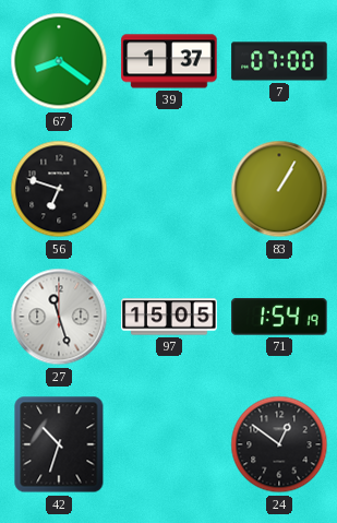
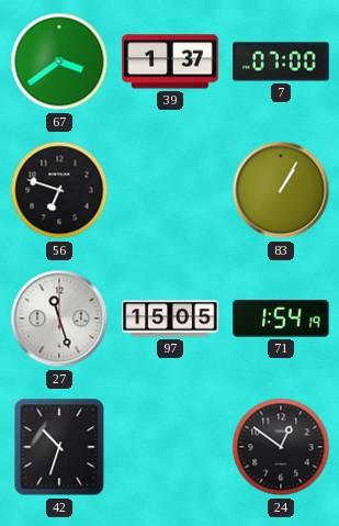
67: 8:21 -> 3:39
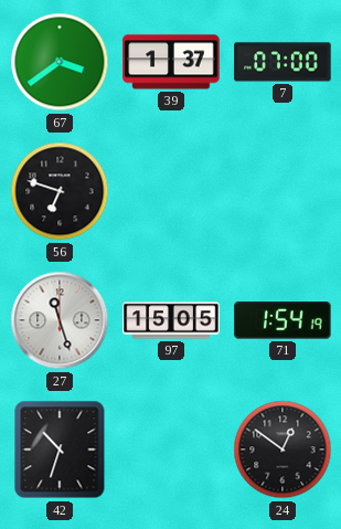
83: 1:05 -> none
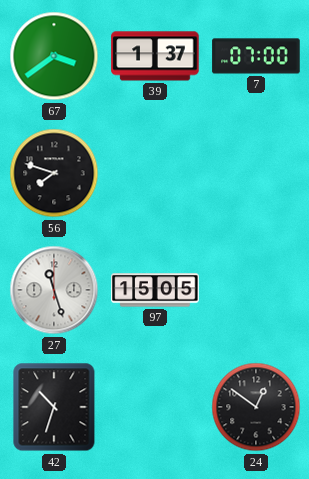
56: 6:48 -> 7:48
71: 1:54 -> none
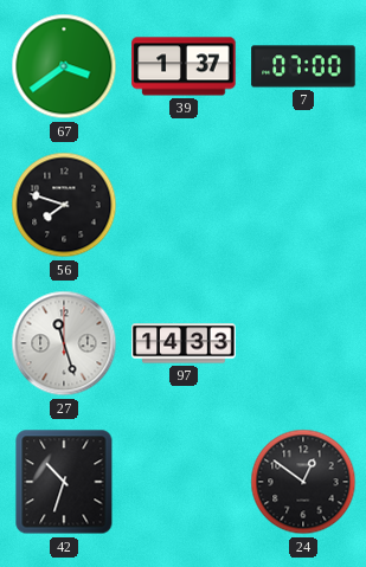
97: 15:05 -> 14:33
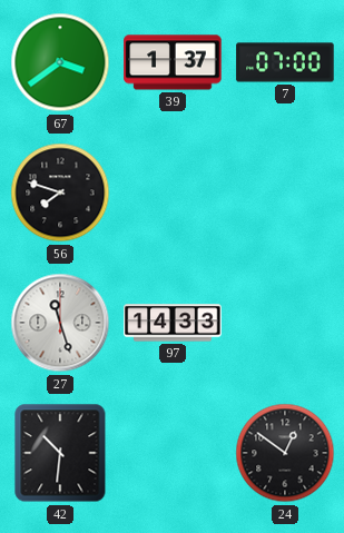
42: 10:33 -> 10:31
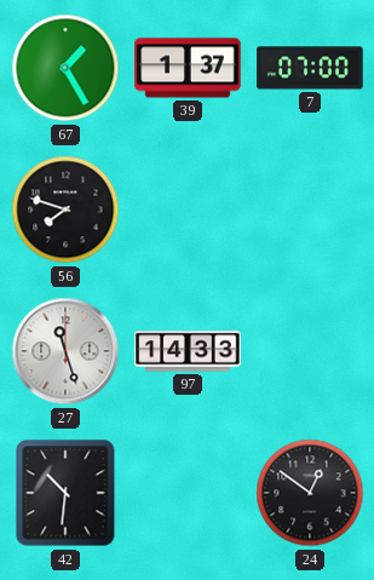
67: 3:39 -> 1:25
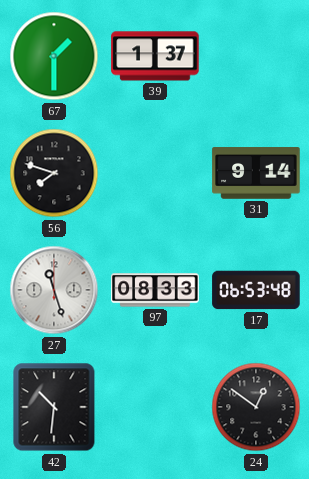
67: 1:25 -> 1:30
7: 07:00 -> none
31: none -> 9:14
97: 14:33 -> 08:33
17: none -> 06:53
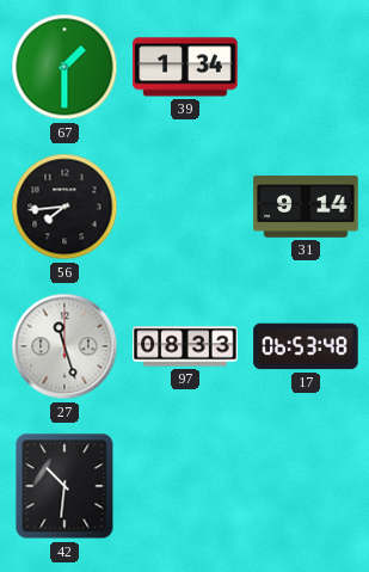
39: 1:37 -> 1:34
56: 7:48 -> 7:44
24: 12:51 -> none
